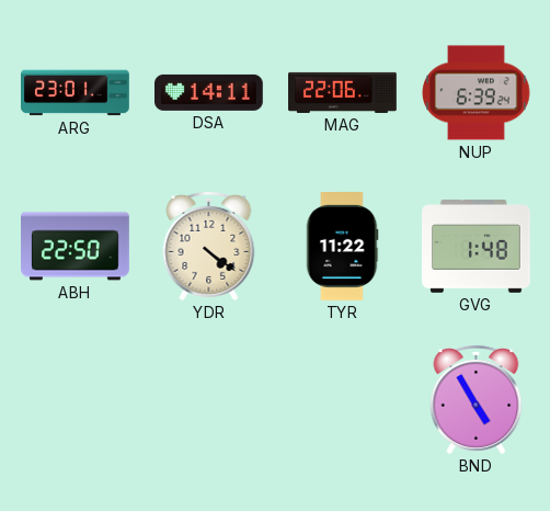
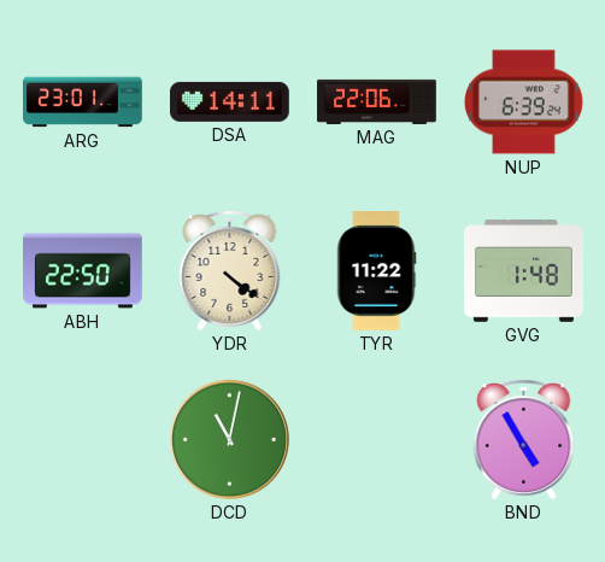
DCD: none -> 11:02
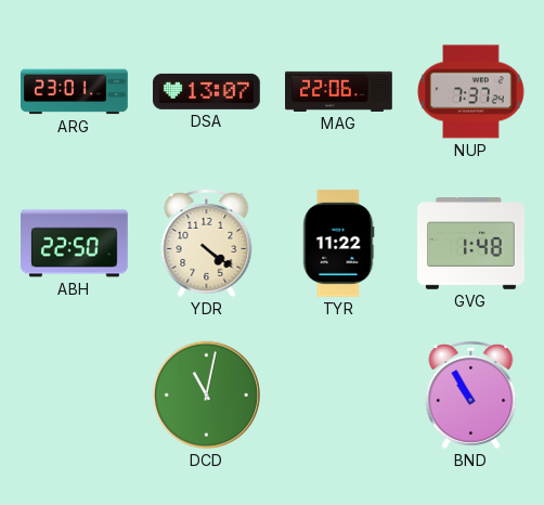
DSA: 14:11 -> 13:07
NUP: 6:39 -> 7:37
BND: 4:55 -> 10:55
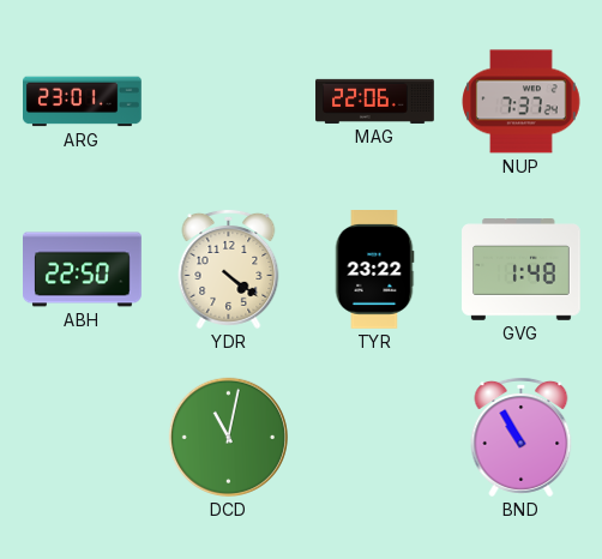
DSA: 13:07 -> none
TYR: 11:22 -> 23:22
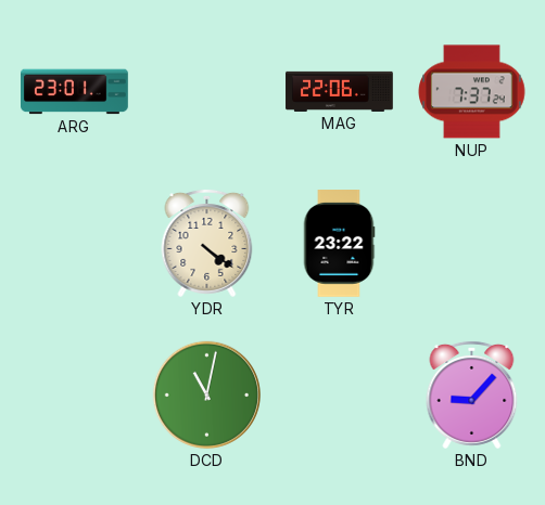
ABH: 22:50 -> none
GVG: 1:48 -> none
BND: 10:55 -> 9:07
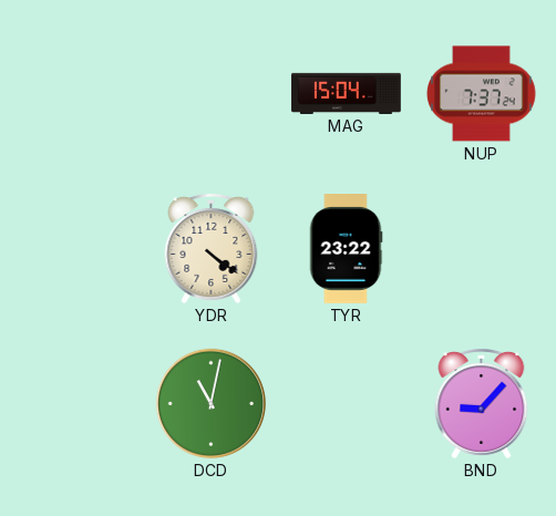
ARG: 23:01 -> none
MAG: 22:06 -> 15:04
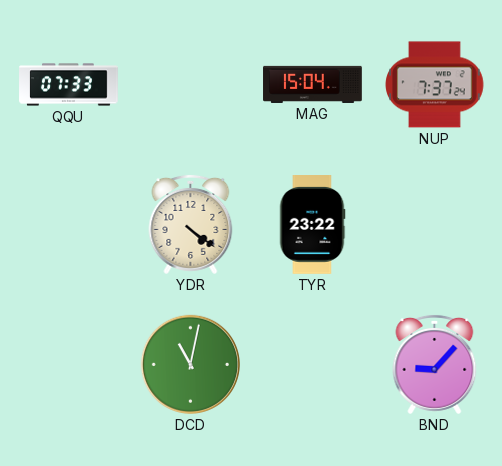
QQU: none -> 07:33
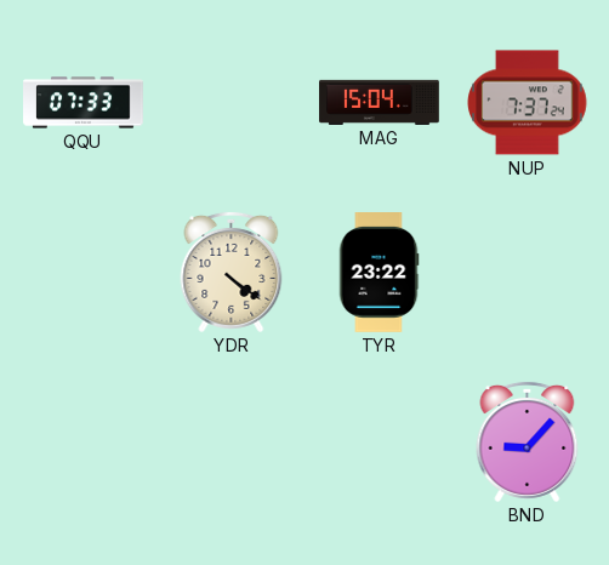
DCD: 11:02 -> none
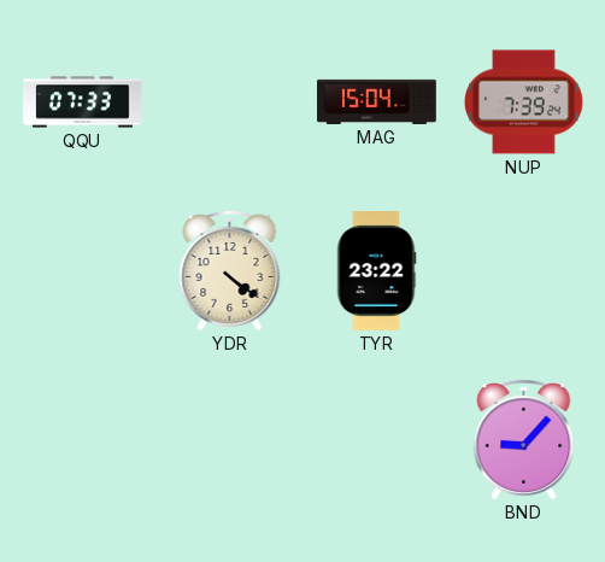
NUP: 7:37 -> 7:39
